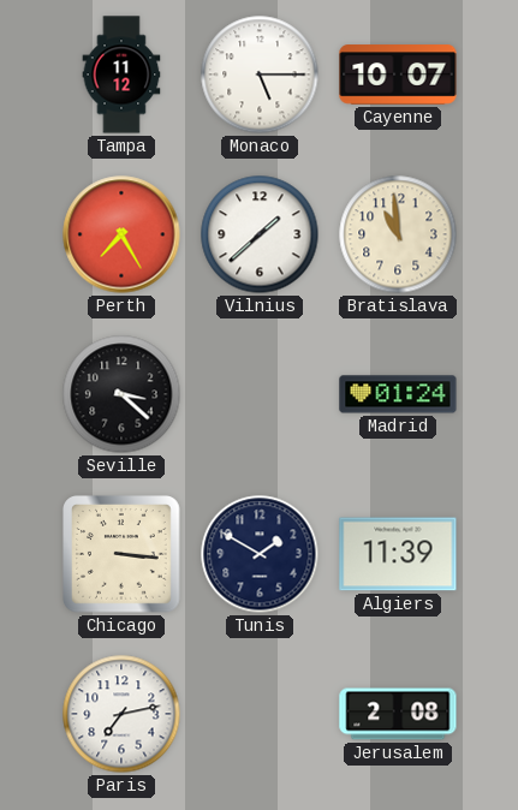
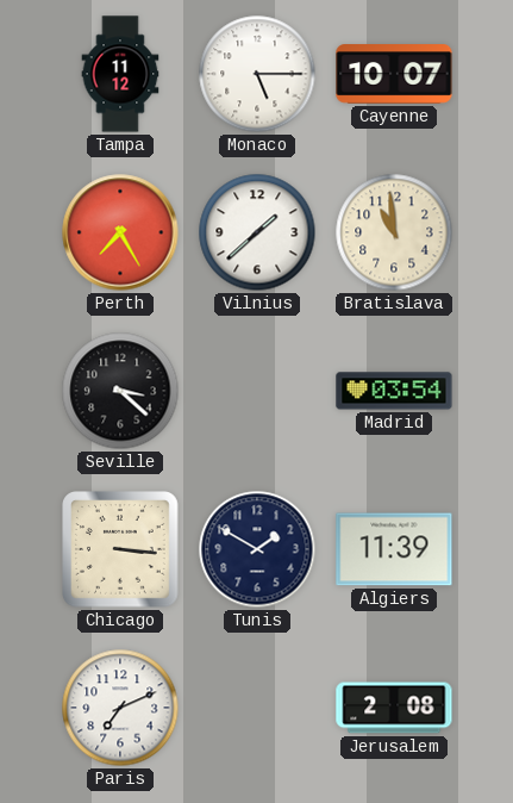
Madrid: 01:24 -> 03:54
Paris: 7:13 -> 7:11
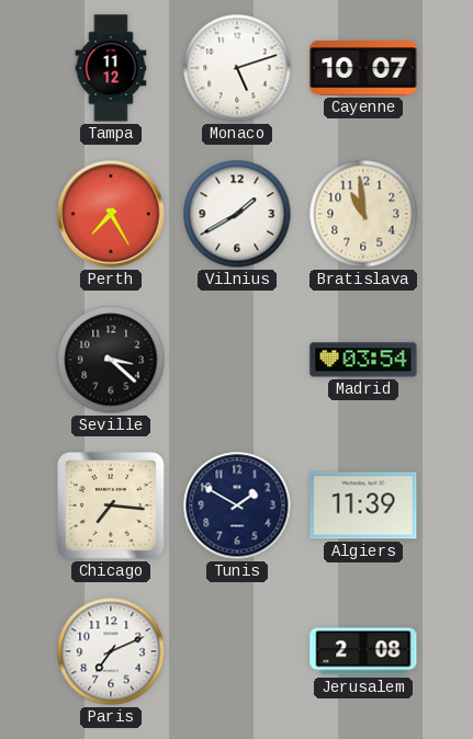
Monaco: 5:15 -> 5:12
Vilnius: 1:38 -> 1:40
Chicago: 3:16 -> 7:16
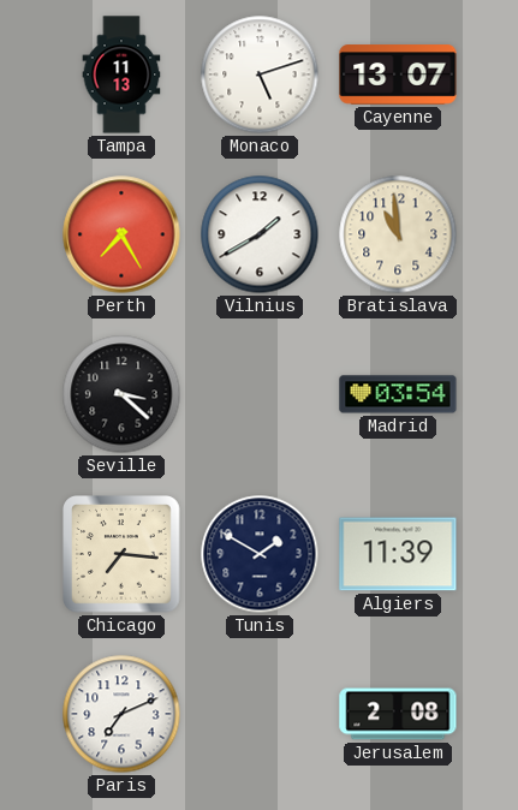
Tampa: 11:12 -> 11:13
Cayenne: 10:07 -> 13:07
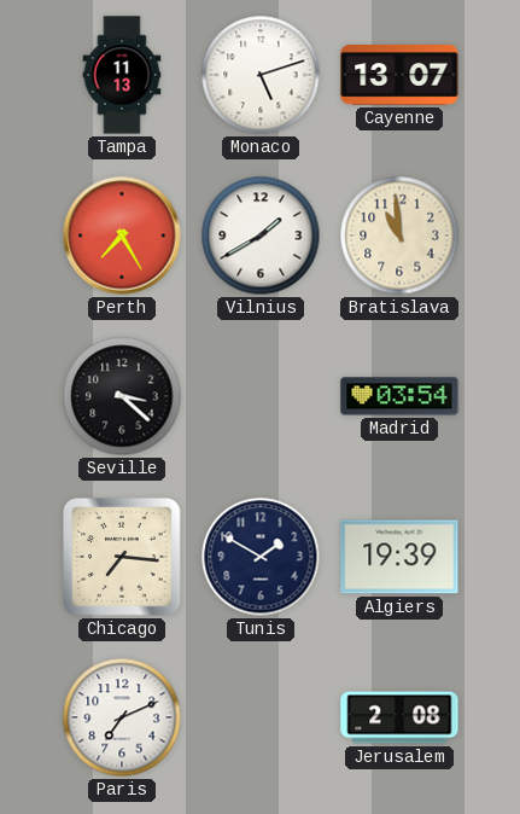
Algiers: 11:39 -> 19:39
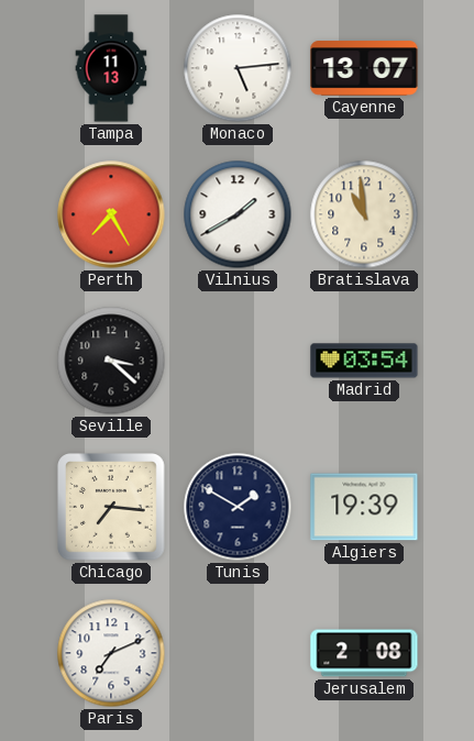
Monaco: 5:12 -> 5:14
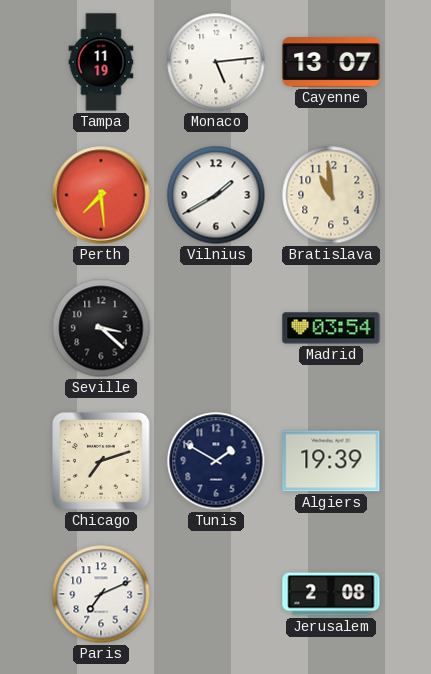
Tampa: 11:13 -> 11:19
Perth: 7:25 -> 7:29
Chicago: 7:16 -> 7:12
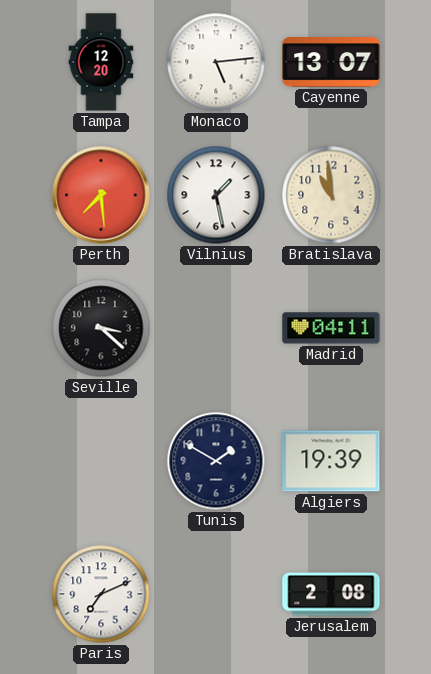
Tampa: 11:19 -> 12:20
Vilnius: 1:40 -> 1:28
Madrid: 03:54 -> 04:11
Chicago: 7:12 -> none
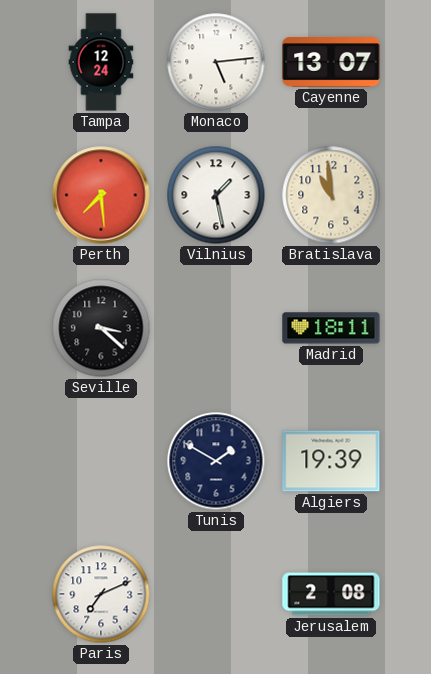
Tampa: 12:20 -> 12:24
Madrid: 04:11 -> 18:11
